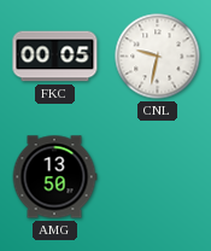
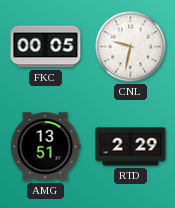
AMG: 13:50 -> 13:51
RTD: none -> 2:29
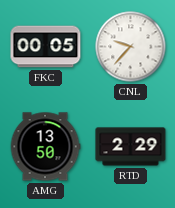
CNL: 9:32 -> 9:37
AMG: 13:51 -> 13:50
